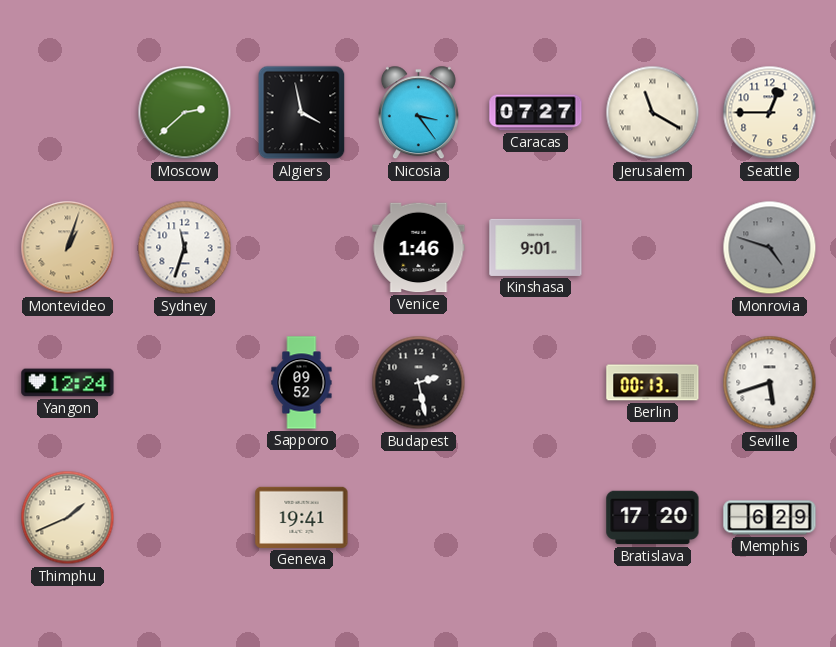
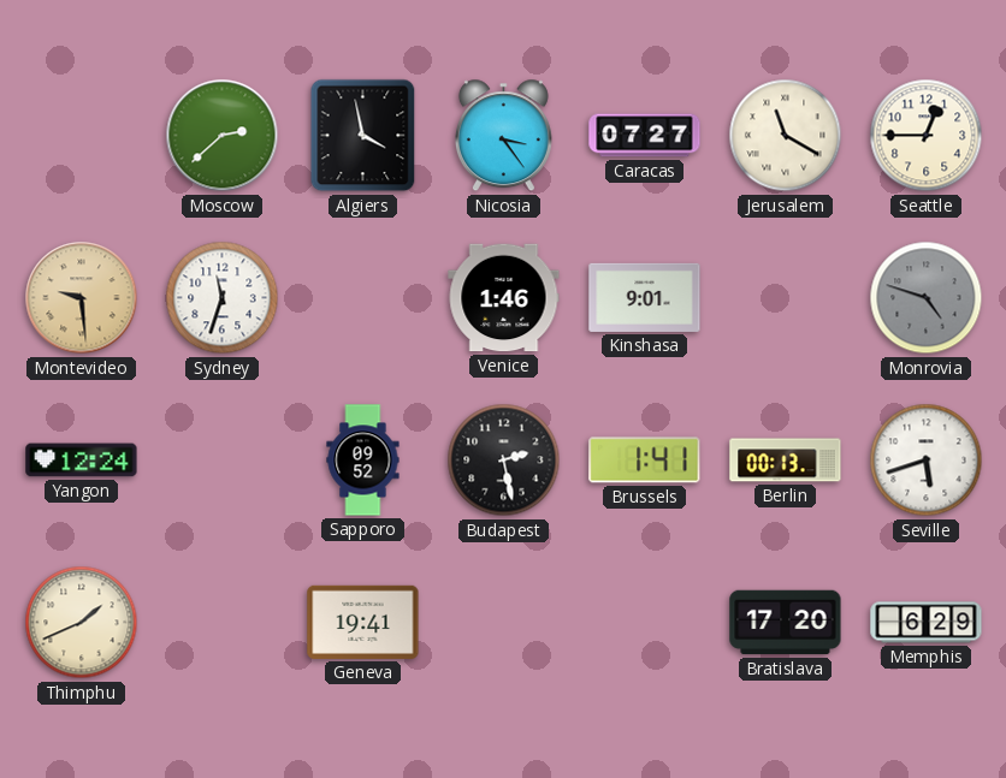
Montevideo: 1:03 -> 9:29
Brussels: none -> 1:41
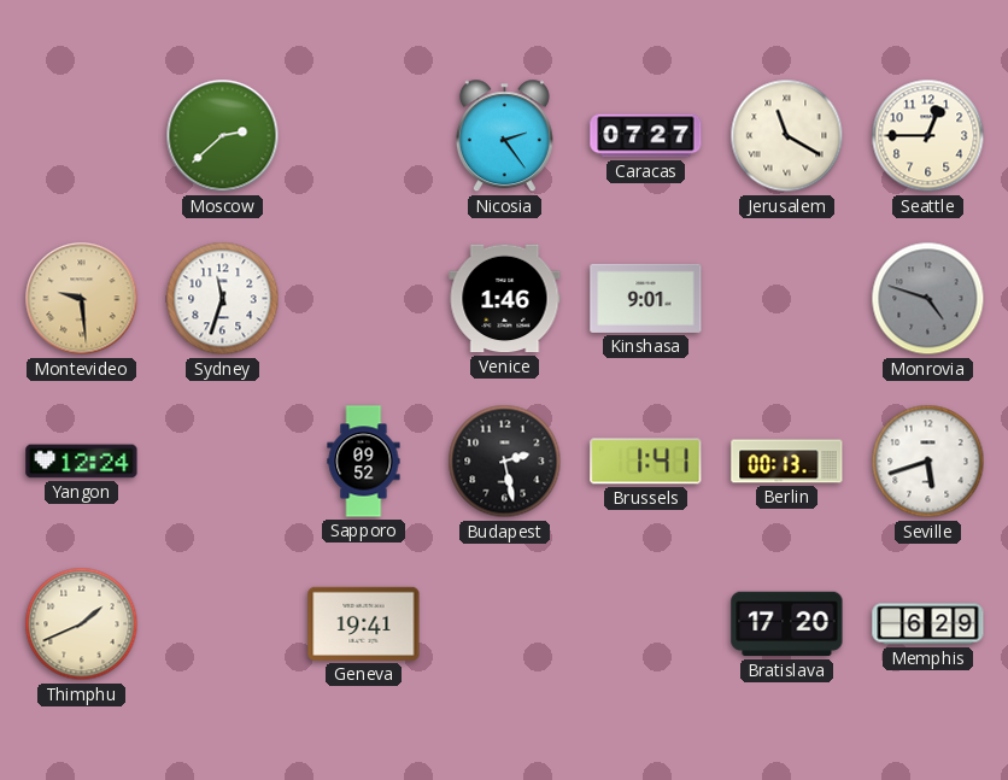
Algiers: 3:58 -> none
Nicosia: 3:24 -> 2:24
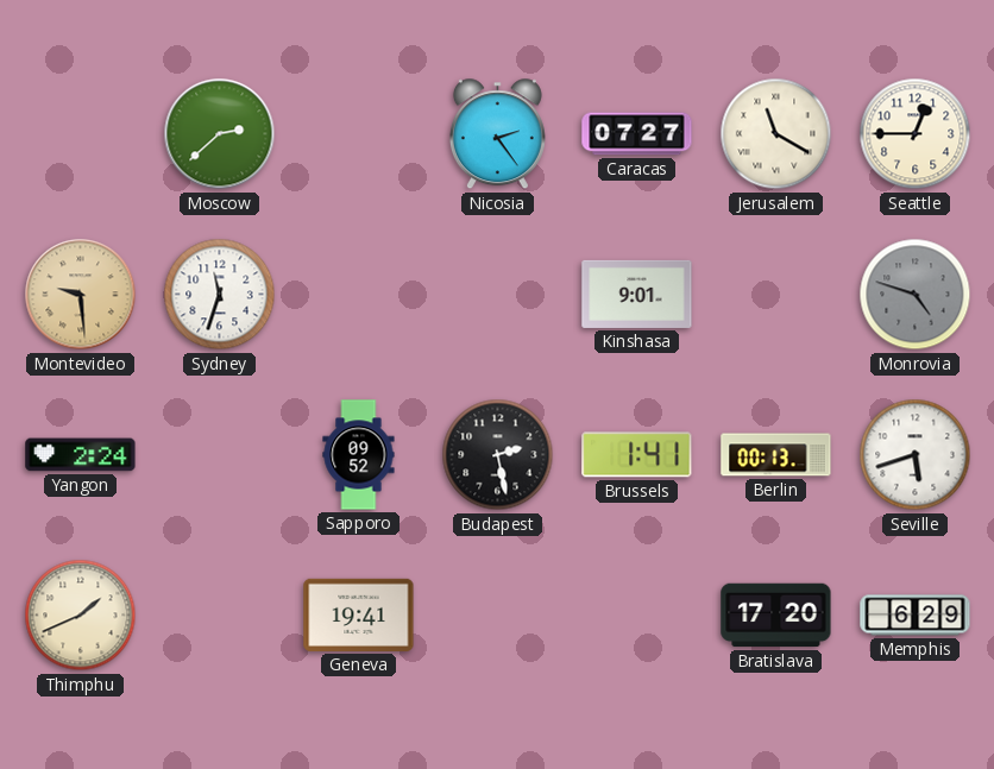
Venice: 1:46 -> none
Yangon: 12:24 -> 2:24
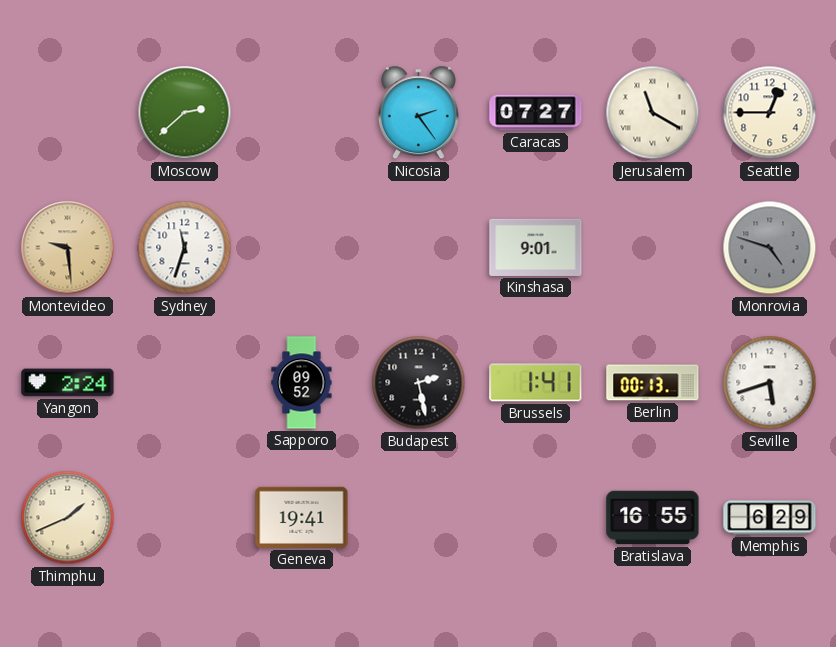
Bratislava: 17:20 -> 16:55
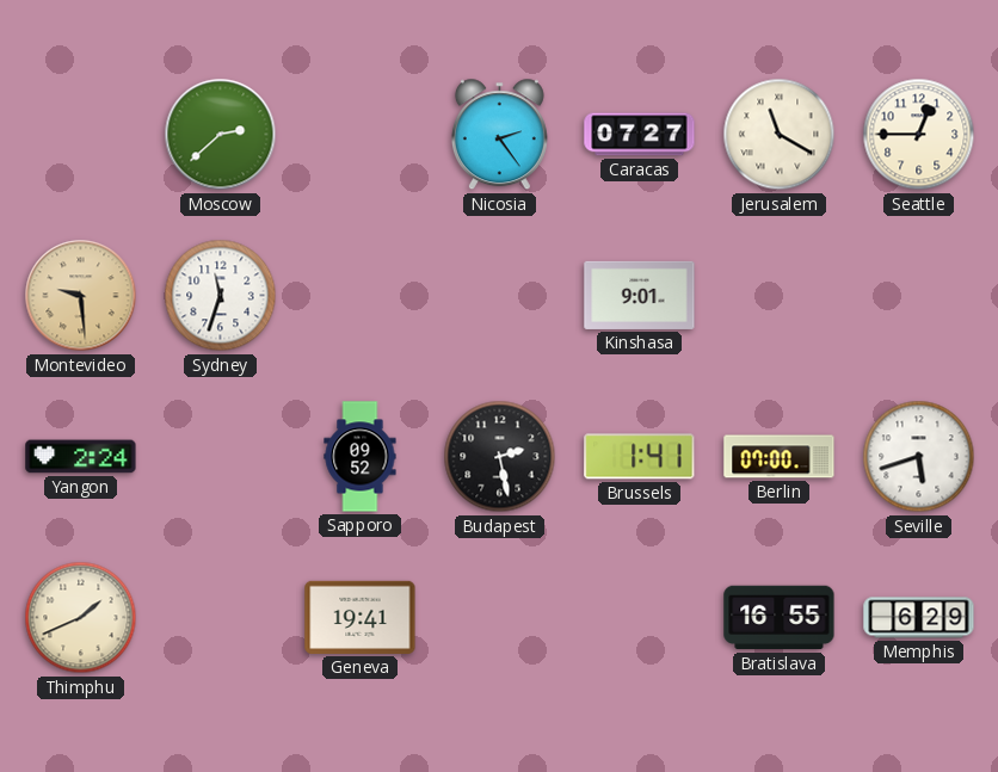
Monrovia: 4:48 -> none
Berlin: 00:13 -> 07:00
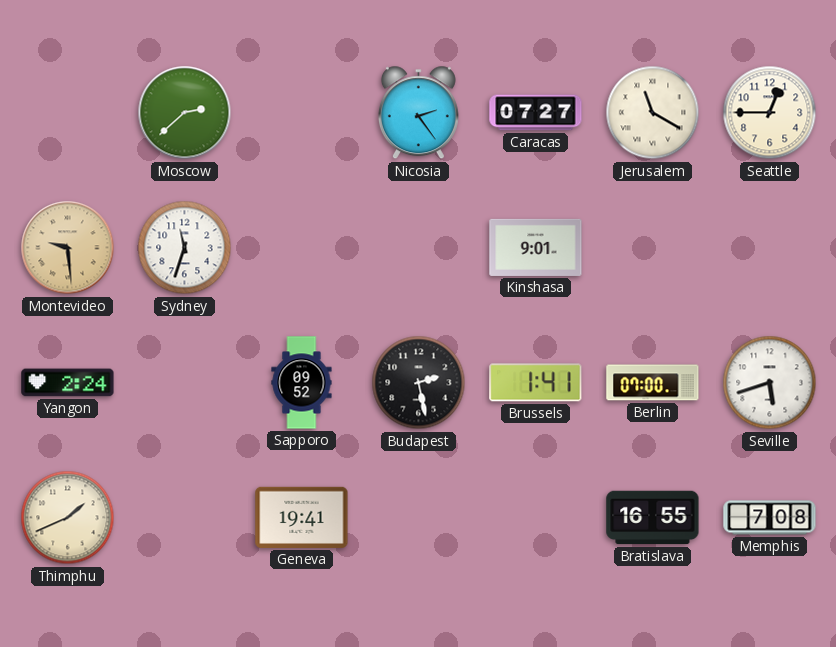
Memphis: 6:29 -> 7:08
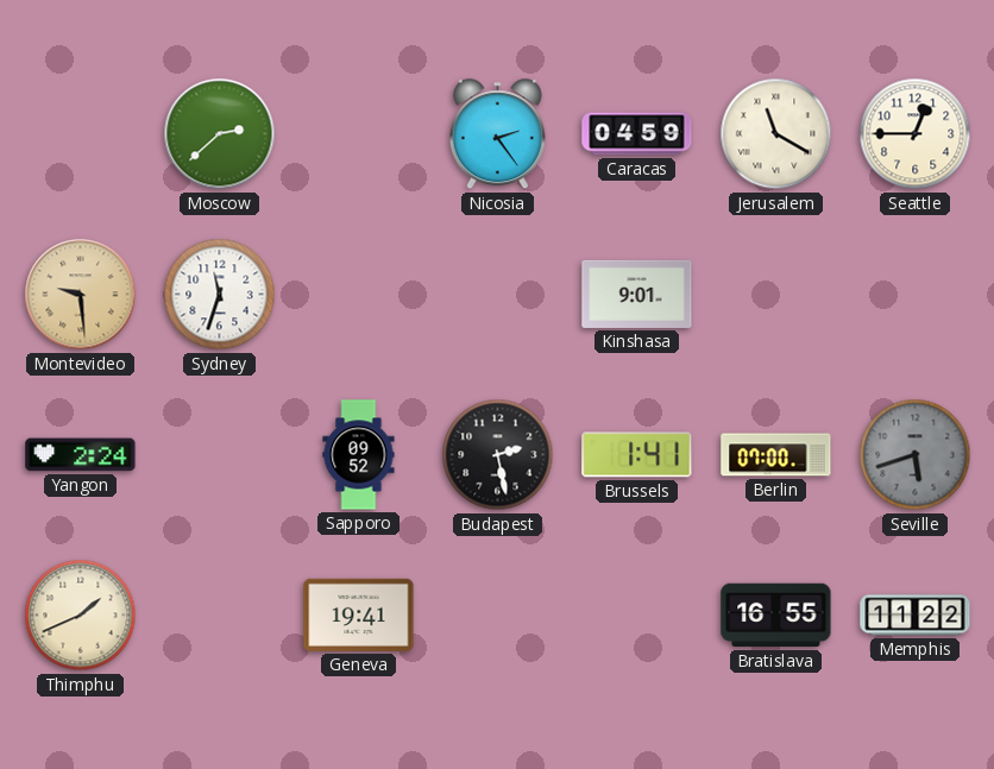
Caracas: 07:27 -> 04:59
Seville dial: white -> grey
Memphis: 7:08 -> 11:22
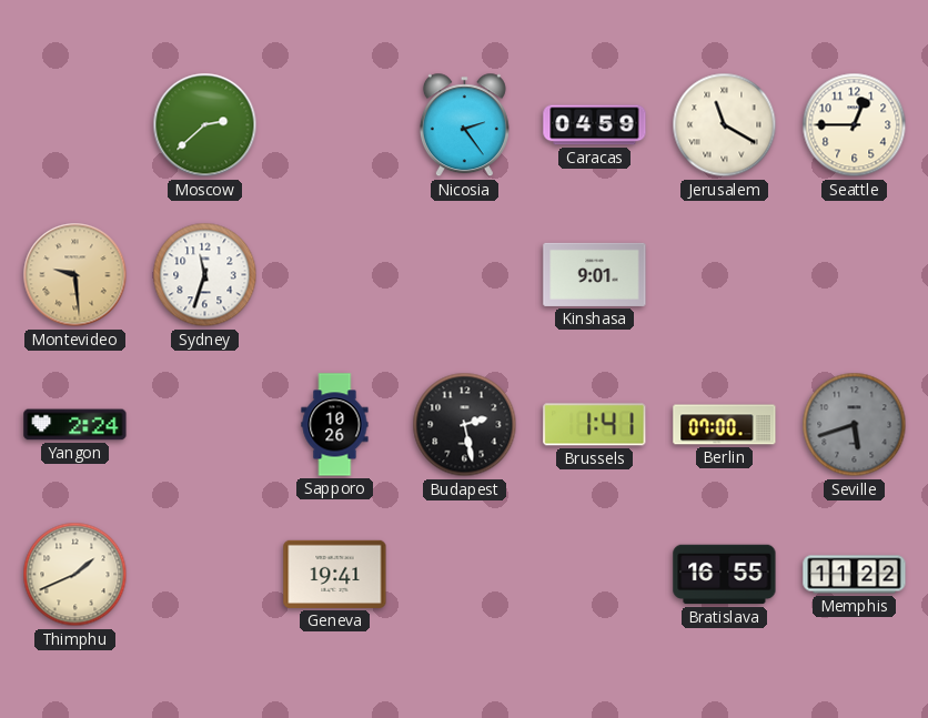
Sapporo: 09:52 -> 10:26
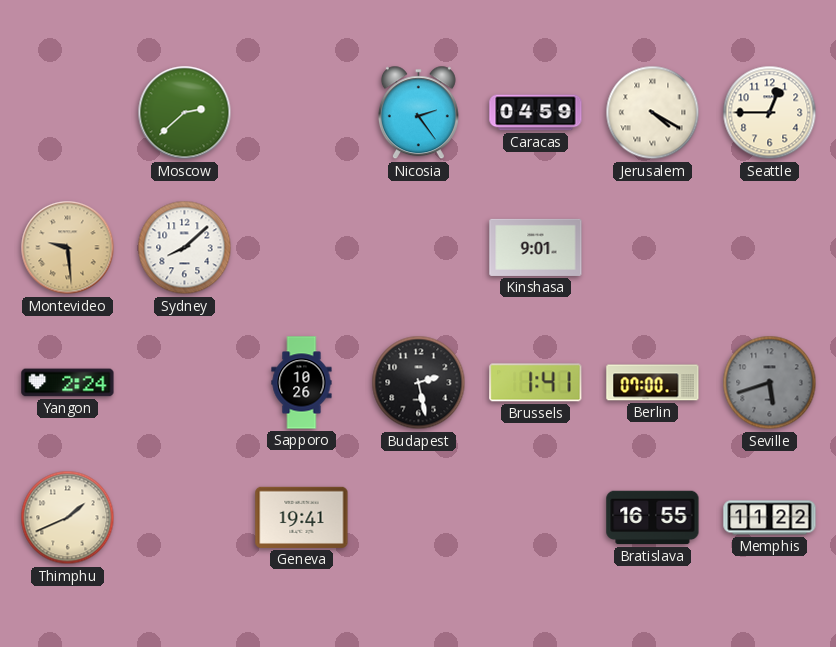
Jerusalem: 11:20 -> 4:20
Sydney: 11:33 -> 8:08
